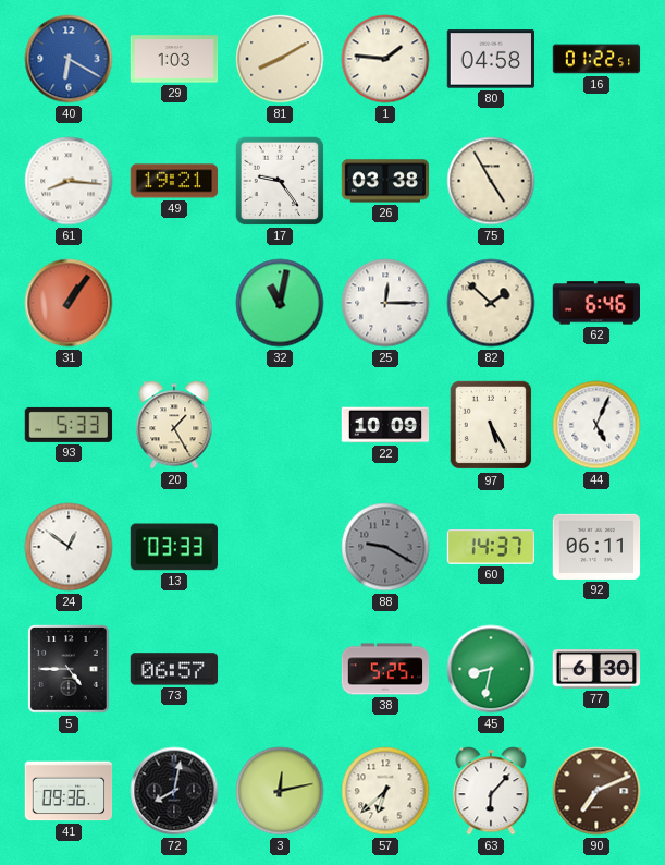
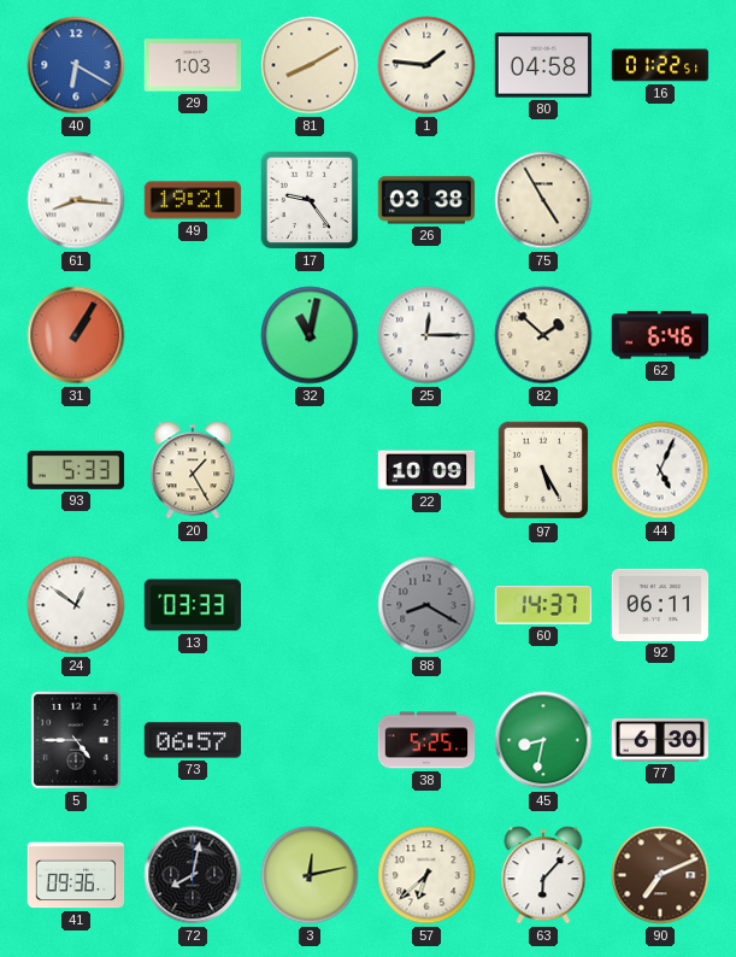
31: 1:06 -> 1:05
88: 9:20 -> 8:20
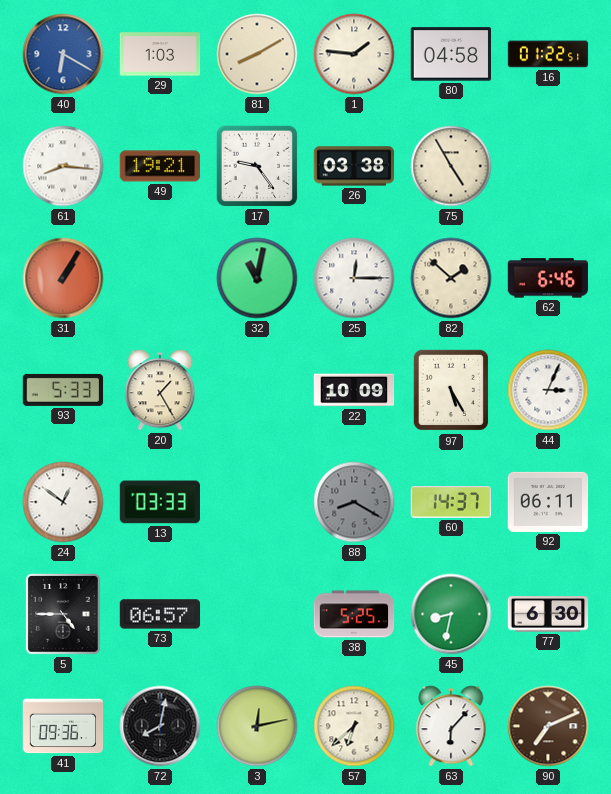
44: 5:04 -> 3:04
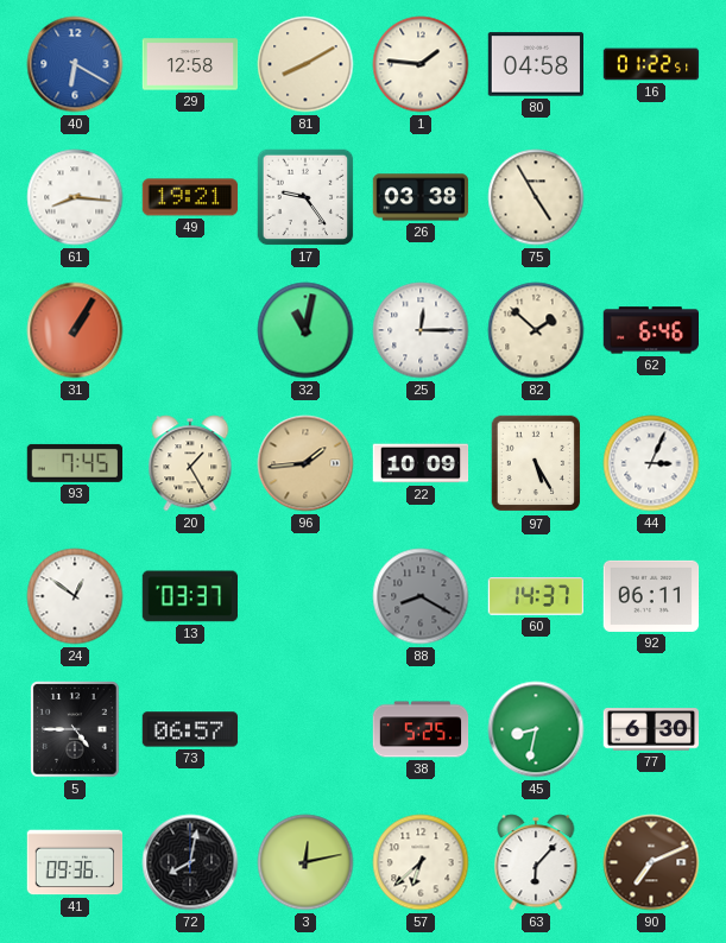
29: 1:03 -> 12:58
93: 5:33 -> 7:45
96: none -> 1:44
13: 03:33 -> 03:37
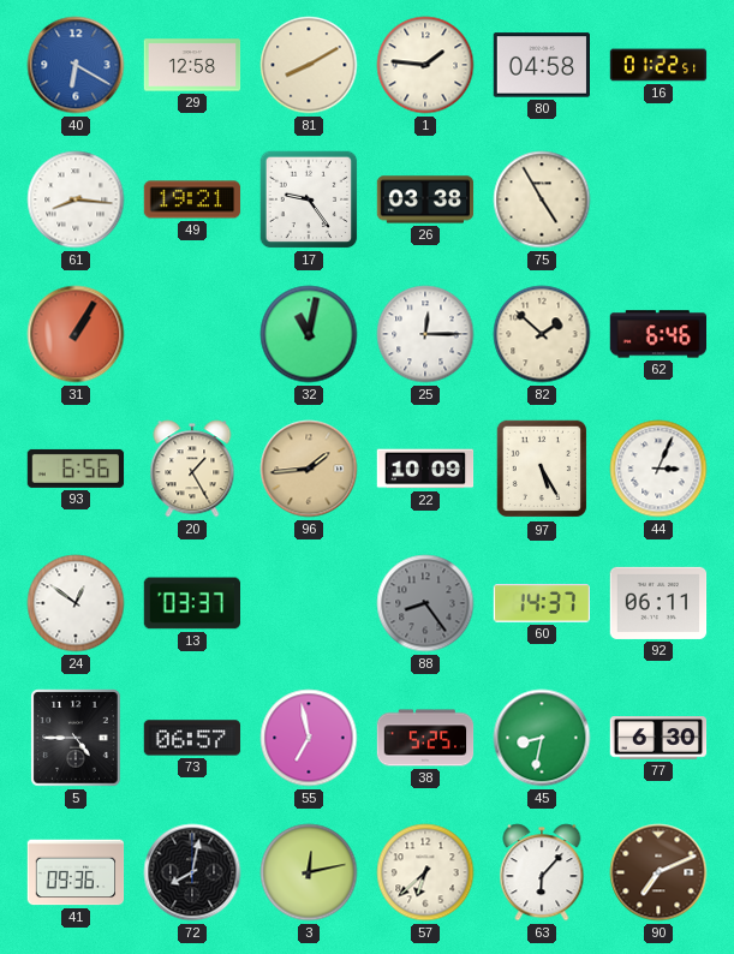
93: 7:45 -> 6:56
88: 8:20 -> 8:24
55: none -> 6:58
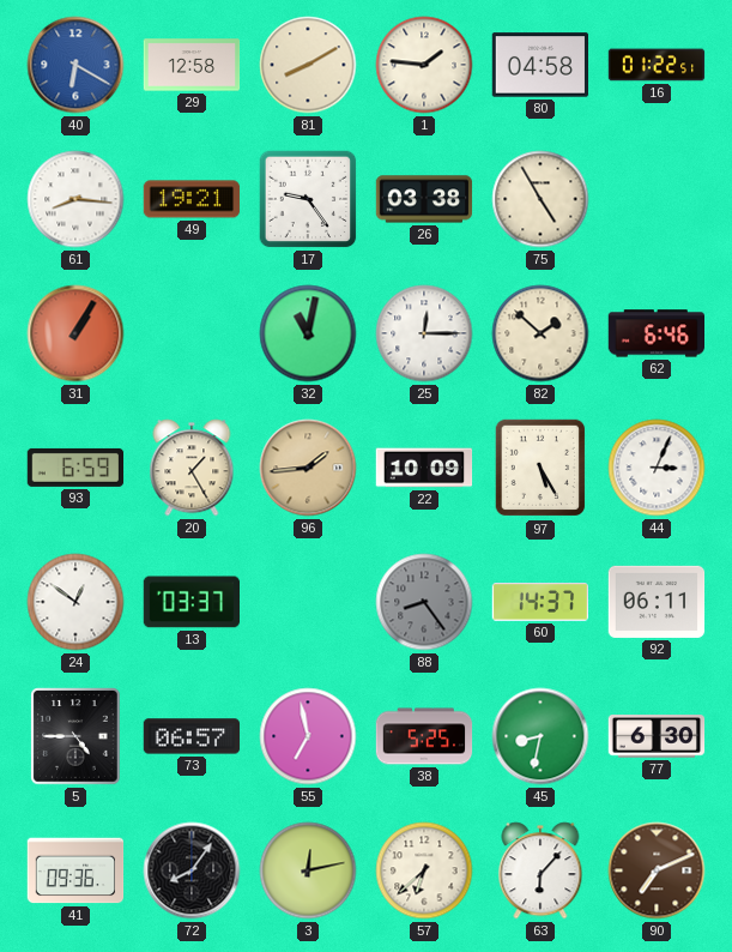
93: 6:56 -> 6:59
72: 8:02 -> 8:06
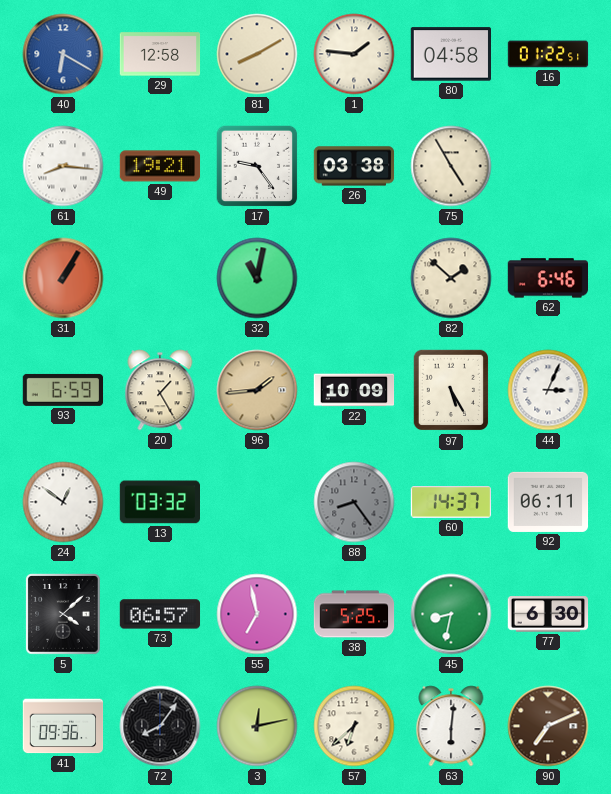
25: 12:15 -> none
13: 03:37 -> 03:32
5: 4:45 -> 4:08
63: 6:07 -> 6:01
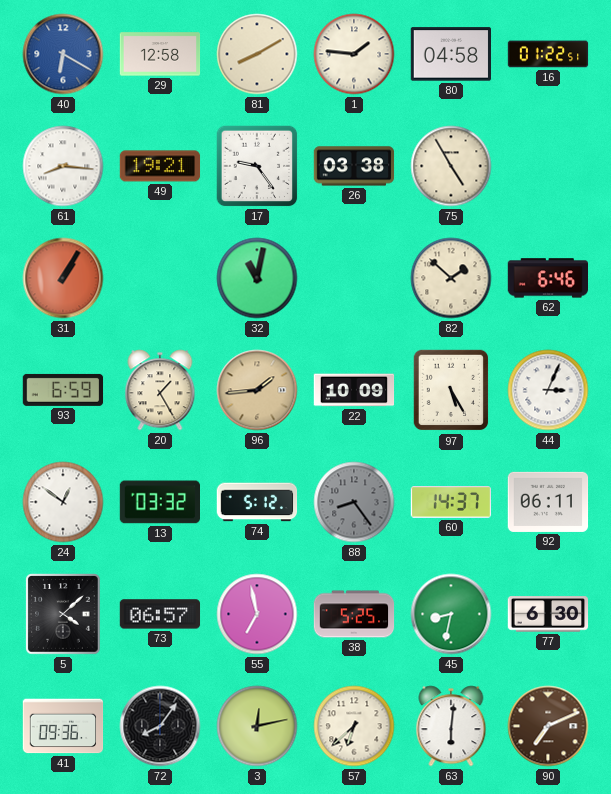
74: none -> 5:12
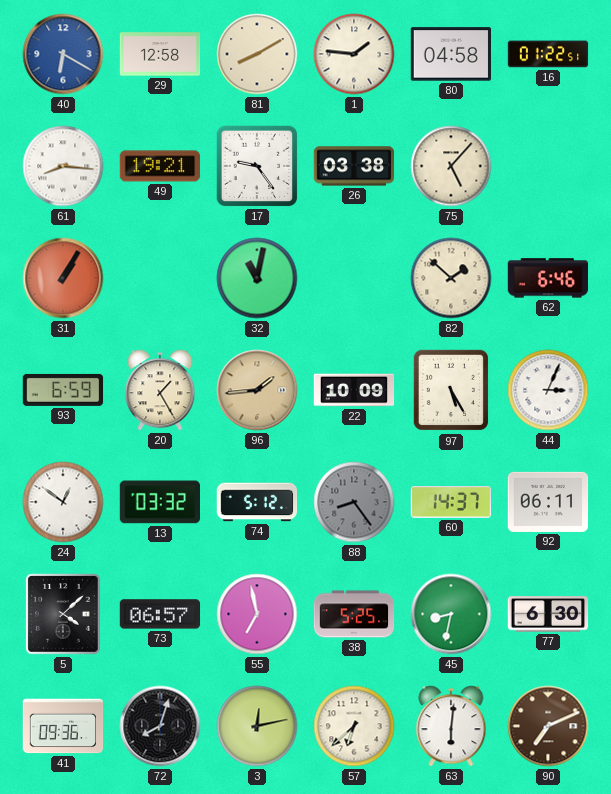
75: 4:55 -> 5:07
72: 8:06 -> 8:03
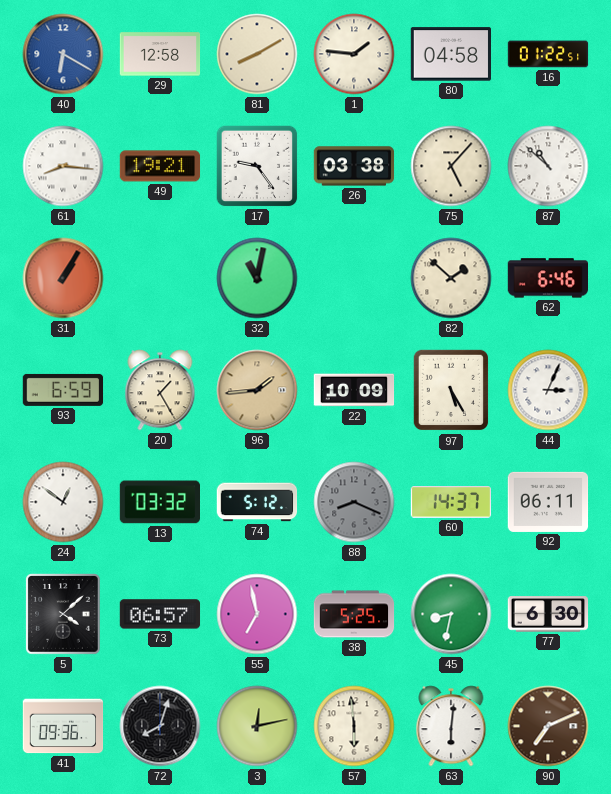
87: none -> 10:52
88: 8:24 -> 8:19
57: 6:38 -> 5:59
